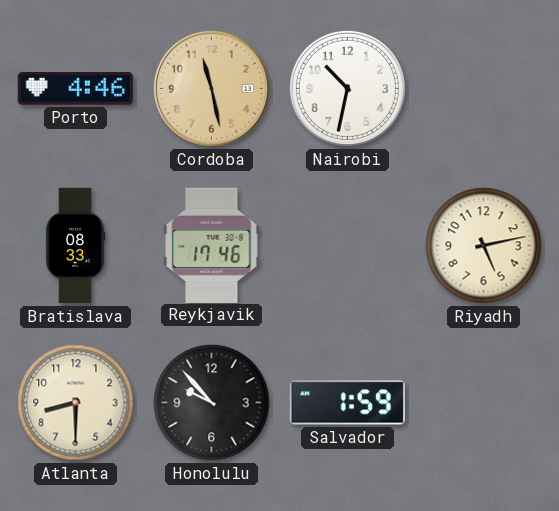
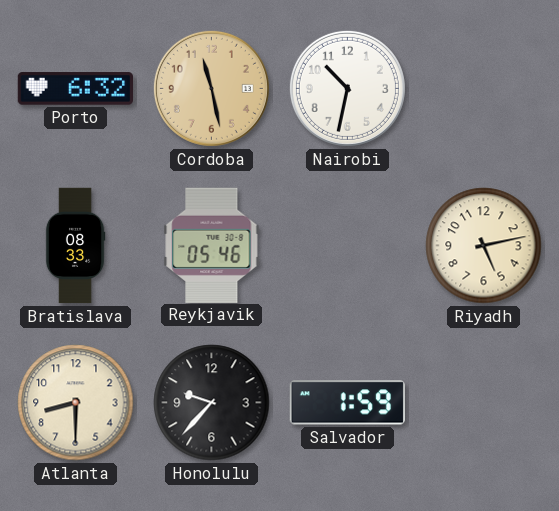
Porto: 4:46 -> 6:32
Reykjavik: 17:46 -> 05:46
Honolulu: 9:53 -> 9:37
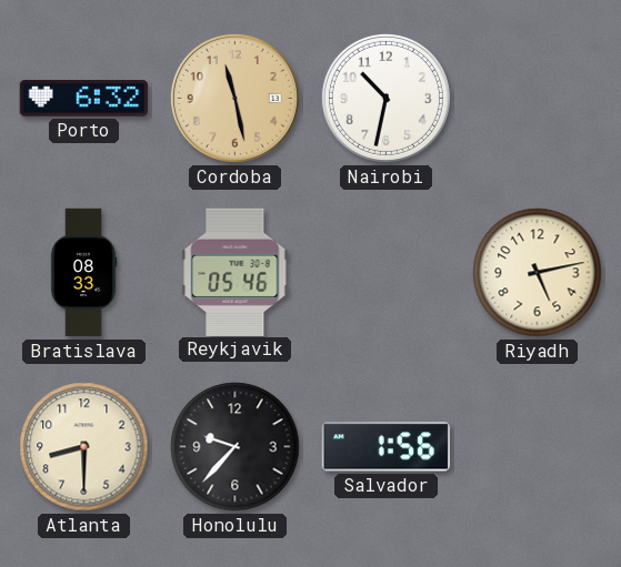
Salvador: 1:59 -> 1:56
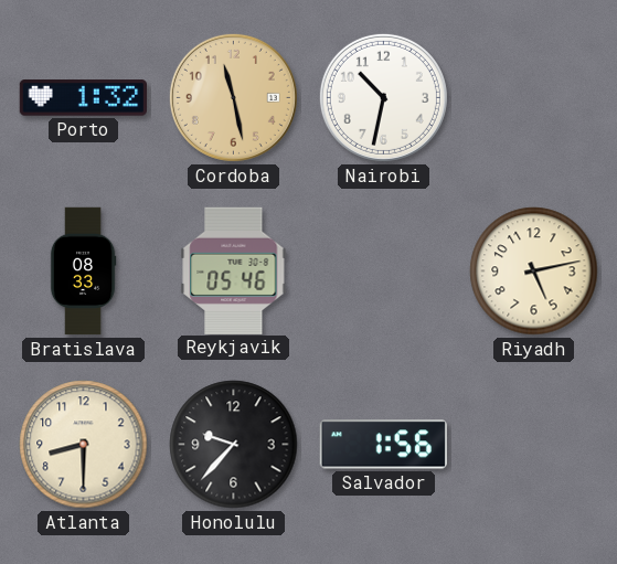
Porto: 6:32 -> 1:32
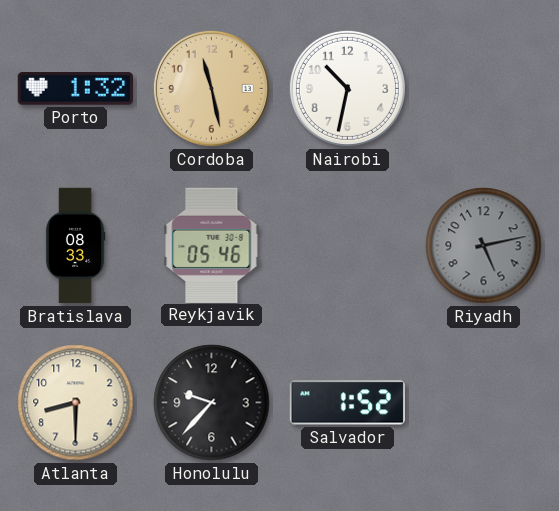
Riyadh dial: cream -> grey
Salvador: 1:56 -> 1:52
